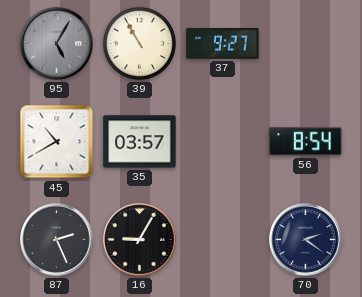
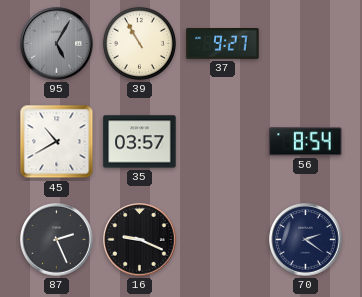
16: 9:05 -> 9:19
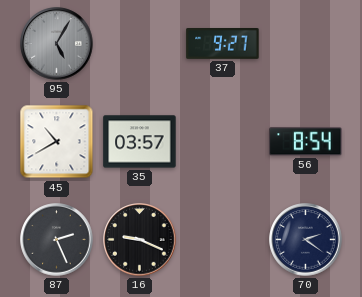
39: 10:55 -> none
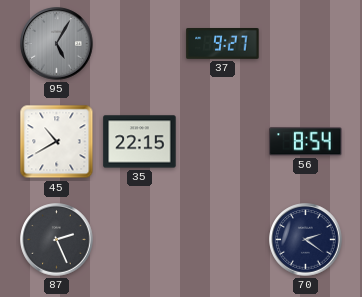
35: 03:57 -> 22:15
16: 9:19 -> none
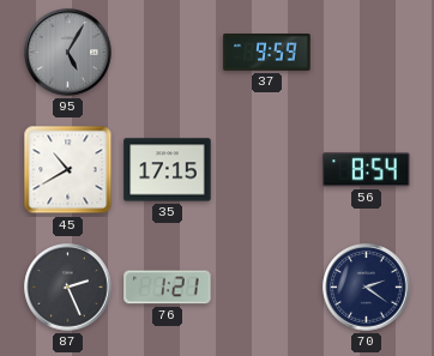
37: 9:27 -> 9:59
35: 22:15 -> 17:15
76: none -> 1:21
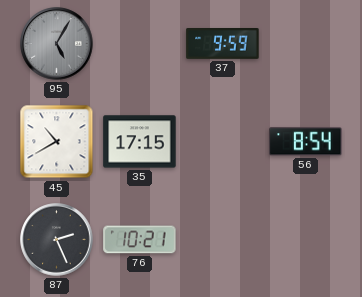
76: 1:21 -> 10:21
70: 2:21 -> none
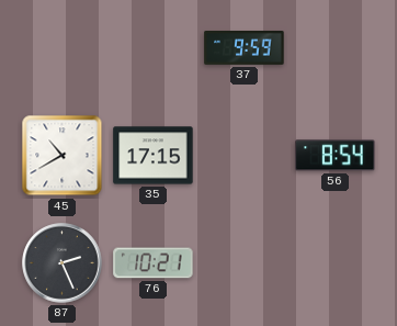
95: 5:05 -> none
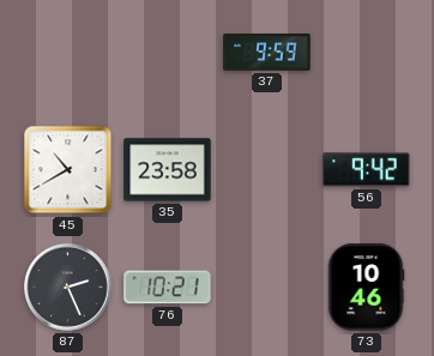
35: 17:15 -> 23:58
56: 8:54 -> 9:42
73: none -> 10:46
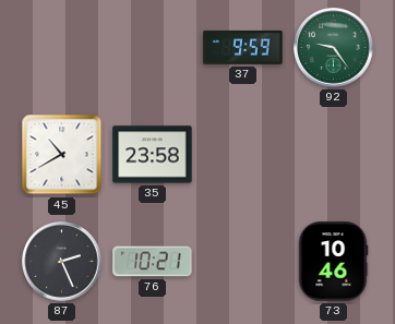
92: none -> 9:24
56: 9:42 -> none
